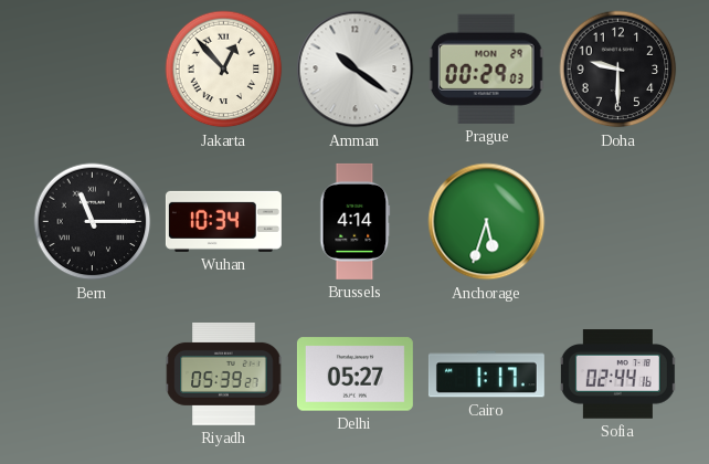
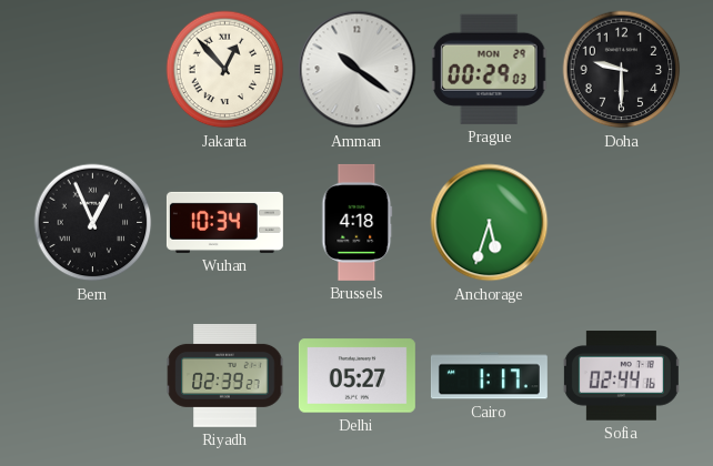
Bern: 11:15 -> 12:56
Brussels: 4:14 -> 4:18
Riyadh: 05:39 -> 02:39
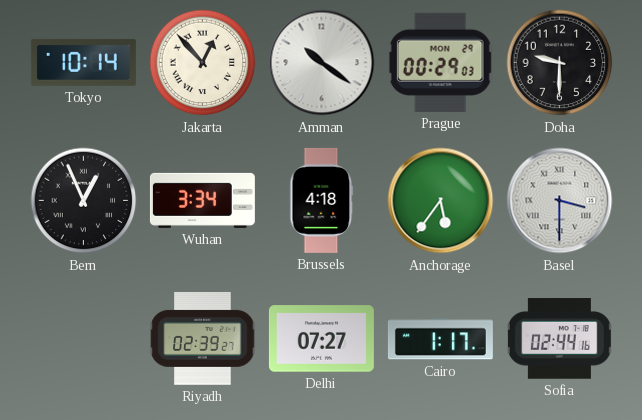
Tokyo: none -> 10:14
Wuhan: 10:34 -> 3:34
Anchorage: 5:33 -> 5:36
Basel: none -> 3:30
Delhi: 05:27 -> 07:27
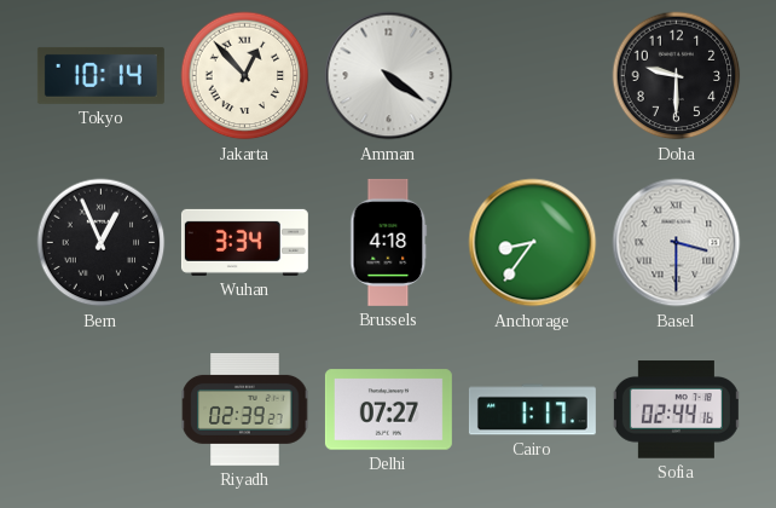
Amman: 10:21 -> 4:21
Prague: 00:29 -> none
Anchorage: 5:36 -> 8:36
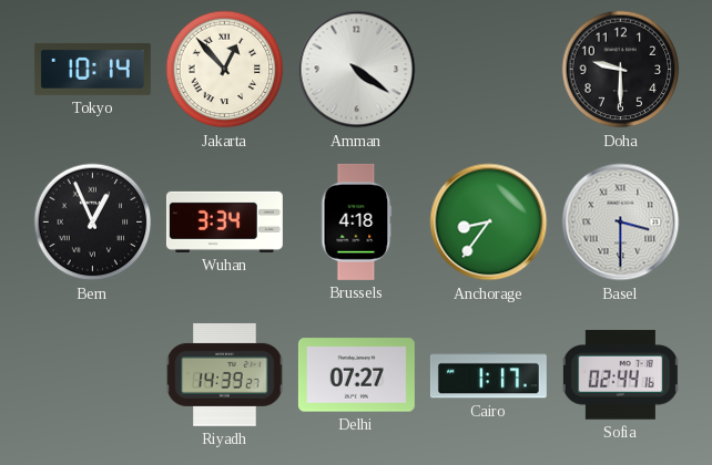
Riyadh: 02:39 -> 14:39
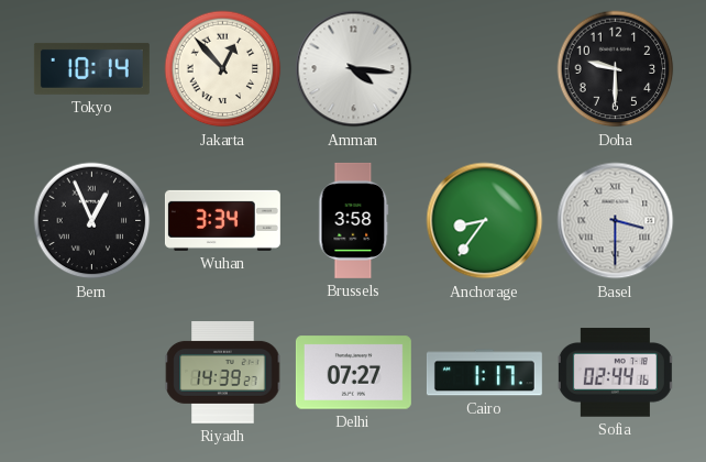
Amman: 4:21 -> 4:16
Brussels: 4:18 -> 3:58
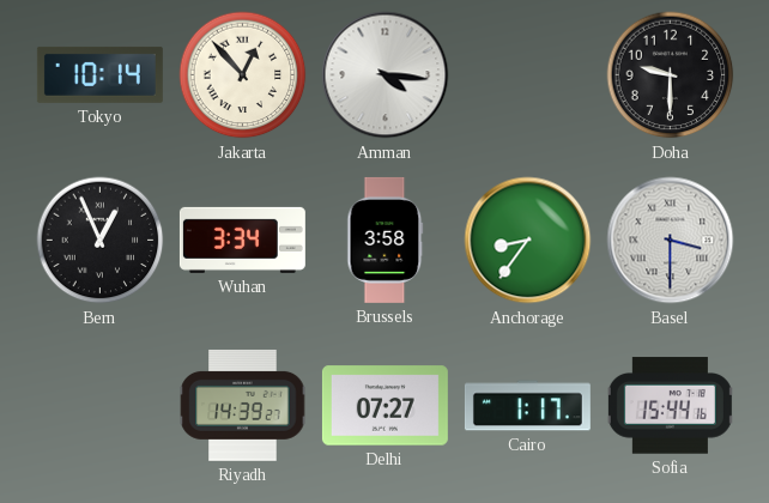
Sofia: 02:44 -> 15:44
